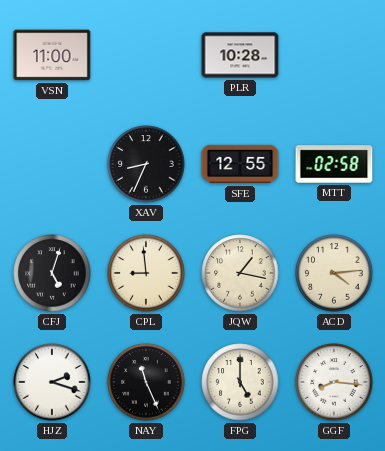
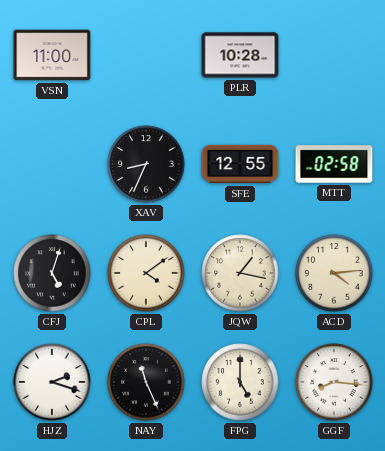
CPL: 8:59 -> 4:09
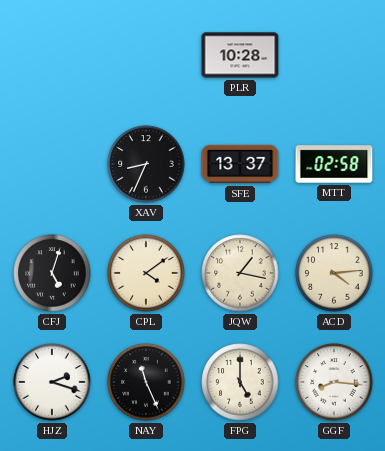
VSN: 11:00 -> none
SFE: 12:55 -> 13:37
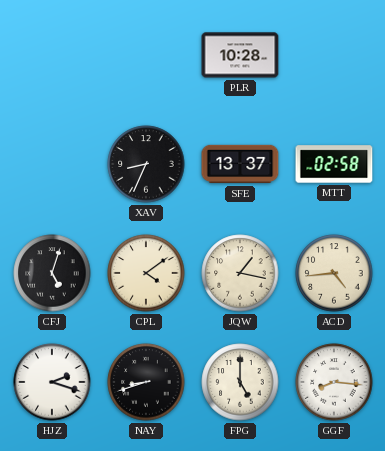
ACD: 4:14 -> 4:44
NAY: 11:26 -> 8:42
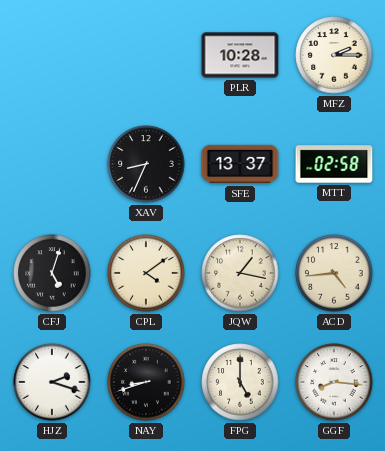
MFZ: none -> 2:15
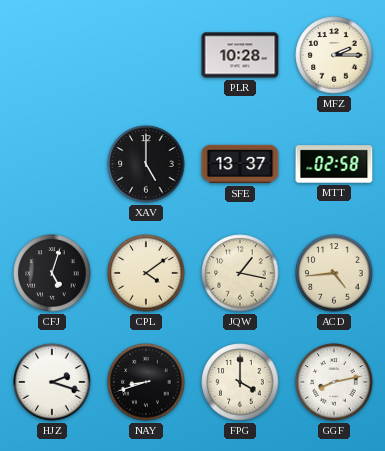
XAV: 8:34 -> 5:00
FPG: 5:00 -> 4:00
GGF: 8:16 -> 8:13
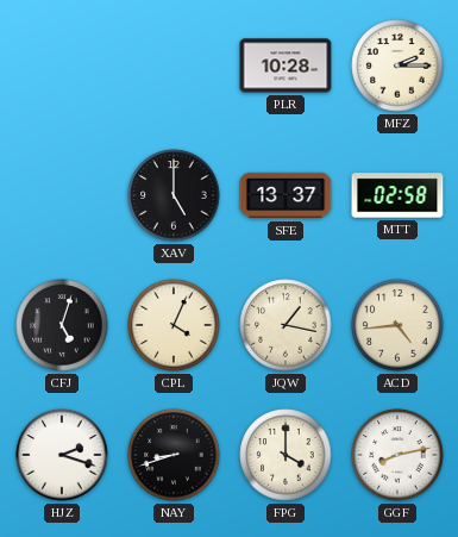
CPL: 4:09 -> 4:04
